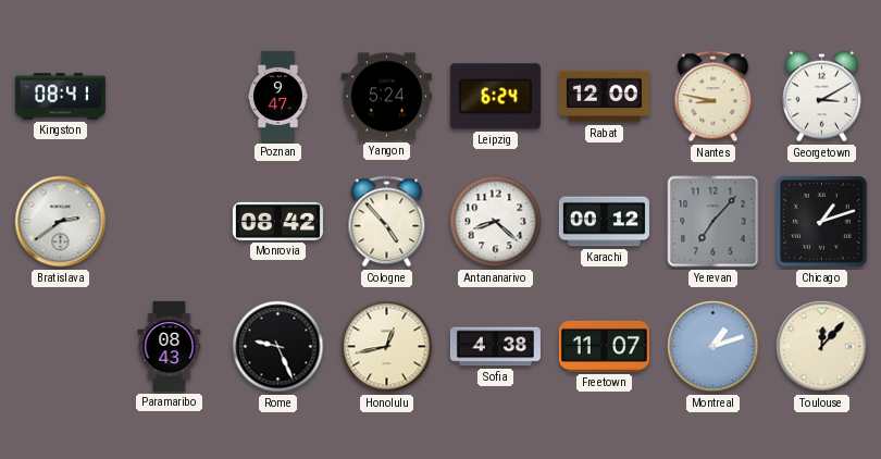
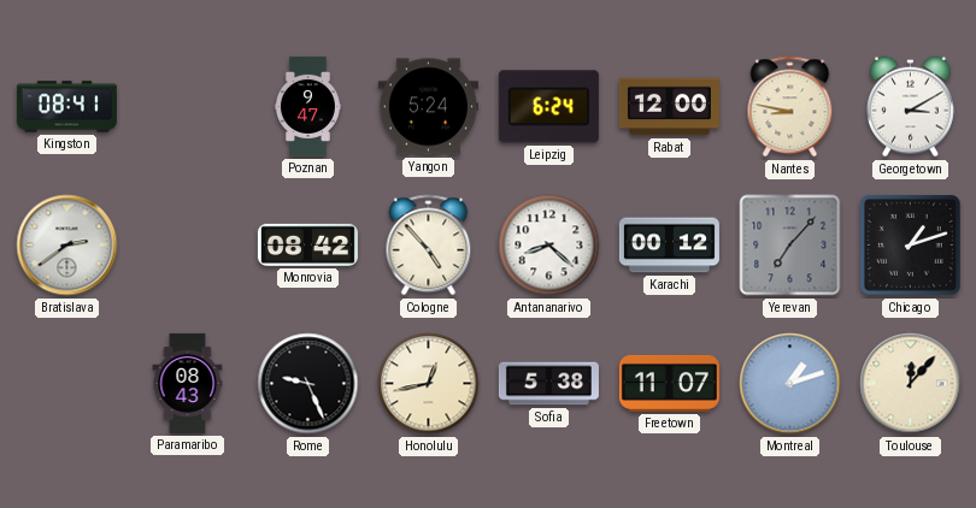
Sofia: 4:38 -> 5:38
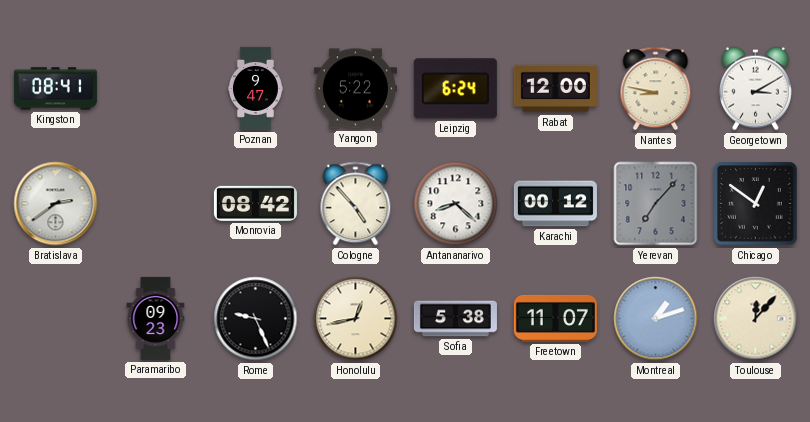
Yangon: 5:24 -> 5:22
Chicago: 1:12 -> 12:51
Paramaribo: 08:43 -> 09:23
